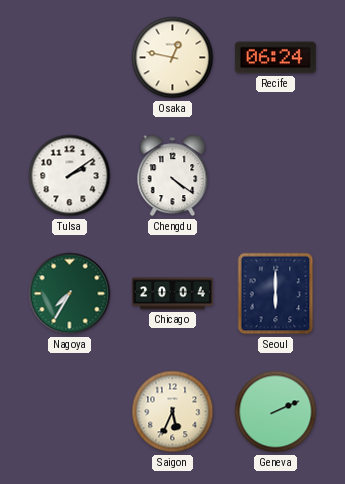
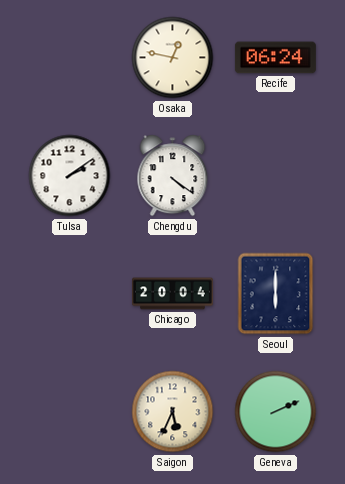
Nagoya: 7:35 -> none
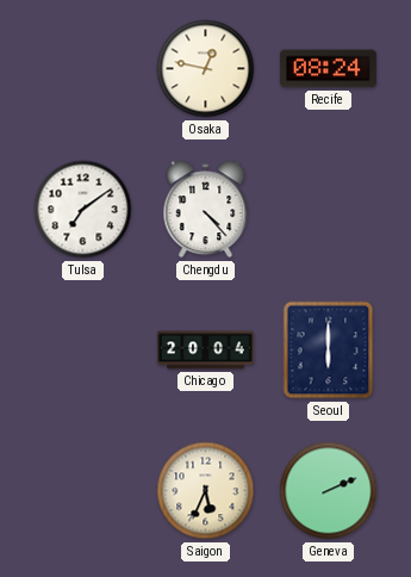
Recife: 06:24 -> 08:24
Tulsa: 2:09 -> 7:09
Chengdu: 4:21 -> 4:23
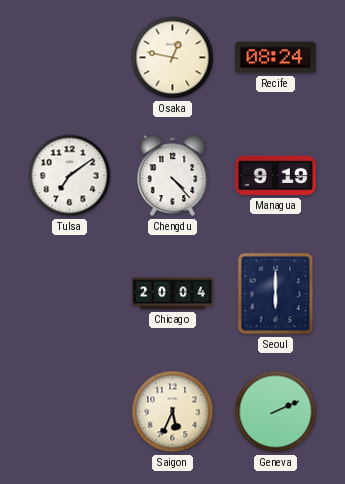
Managua: none -> 9:19
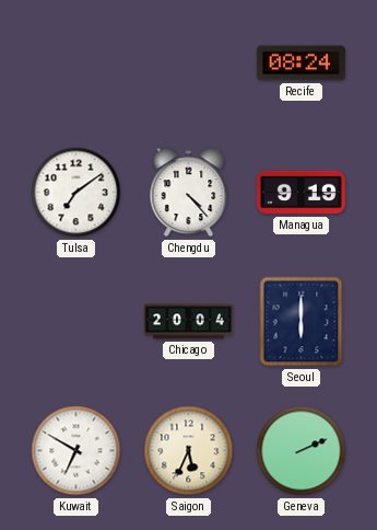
Osaka: 12:47 -> none
Kuwait: none -> 6:50
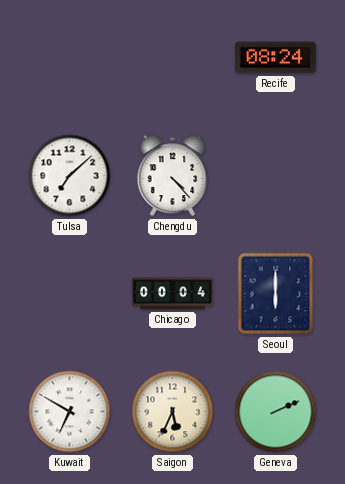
Tulsa: 7:09 -> 7:08
Managua: 9:19 -> none
Chicago: 20:04 -> 00:04
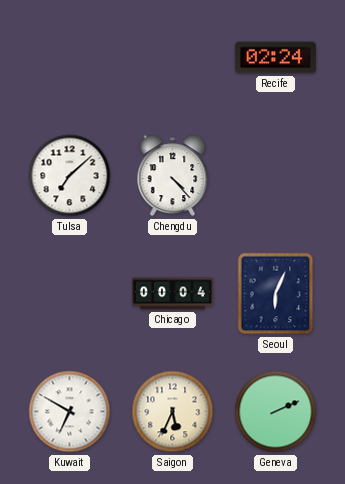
Recife: 08:24 -> 02:24
Seoul: 6:00 -> 6:04
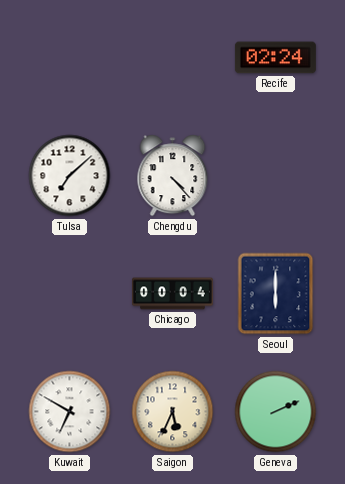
Seoul: 6:04 -> 6:00
